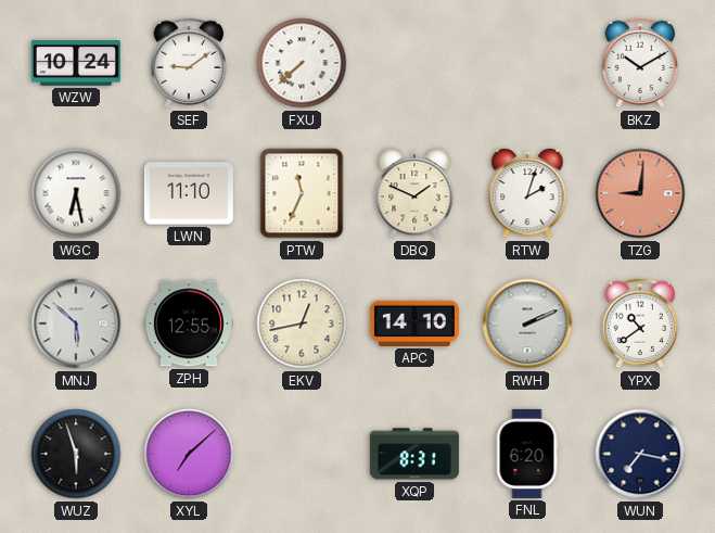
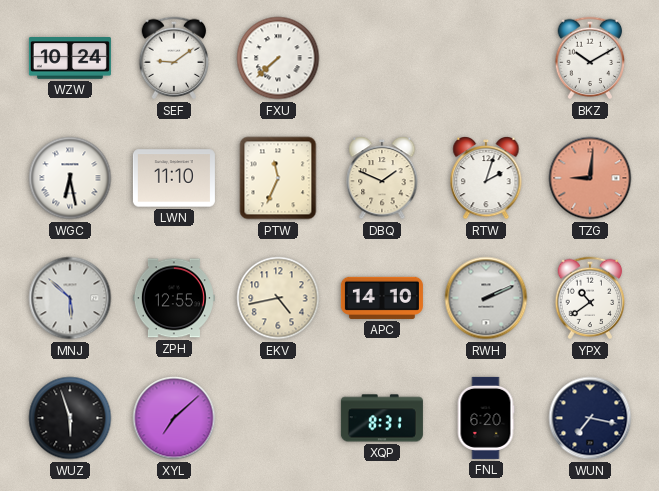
EKV: 12:43 -> 4:43
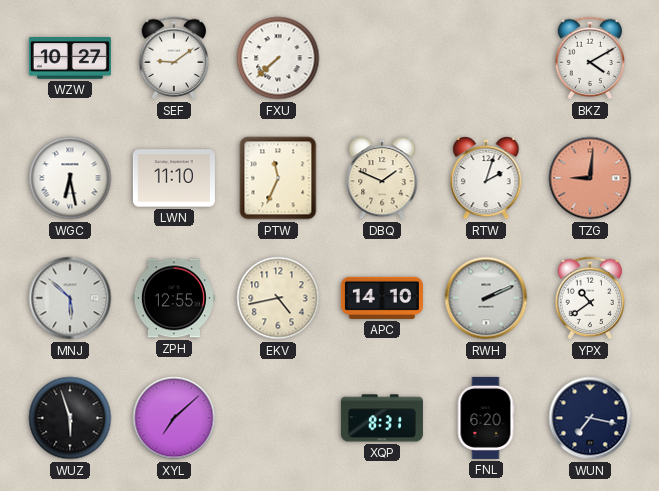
WZW: 10:24 -> 10:27
BKZ: 10:10 -> 4:10
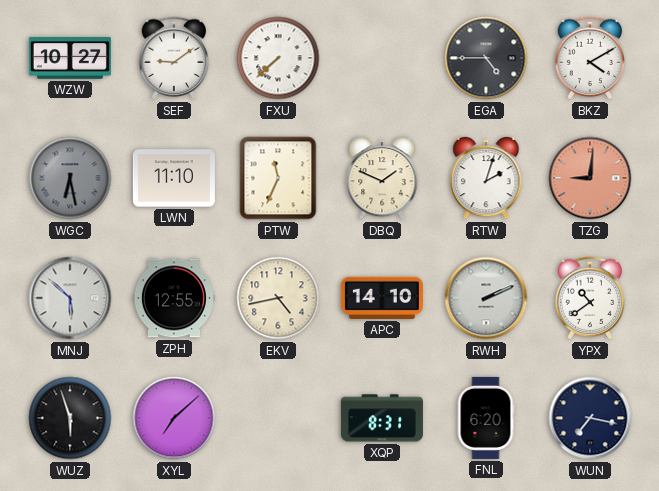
EGA: none -> 4:45
WGC dial: white -> grey
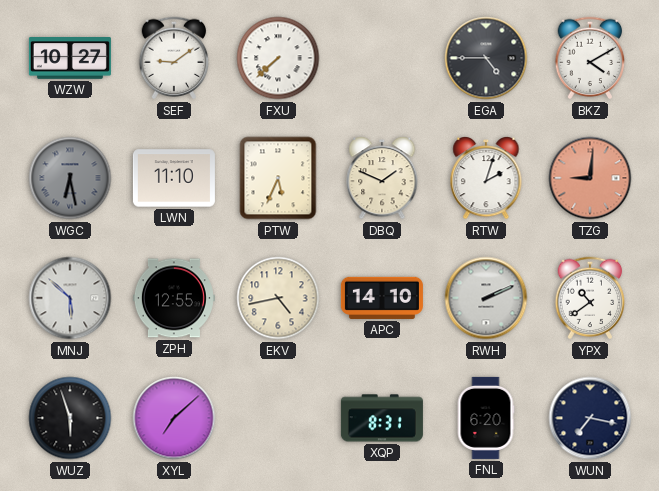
PTW: 11:34 -> 5:34
